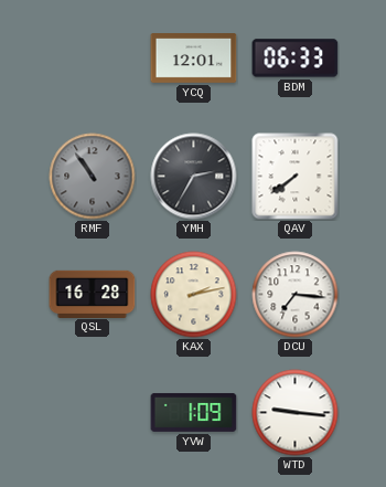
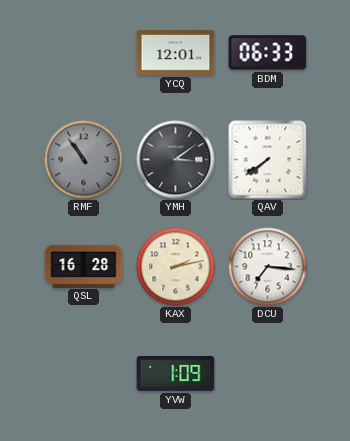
YMH: 2:35 -> 3:09
WTD: 9:16 -> none
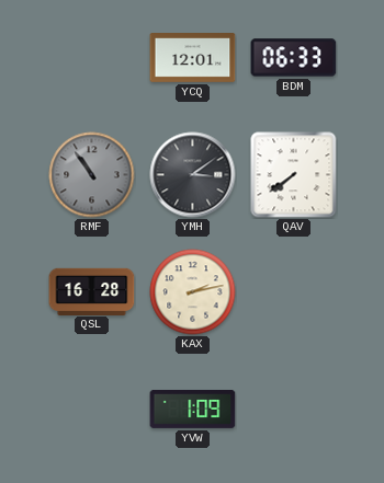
DCU: 7:16 -> none
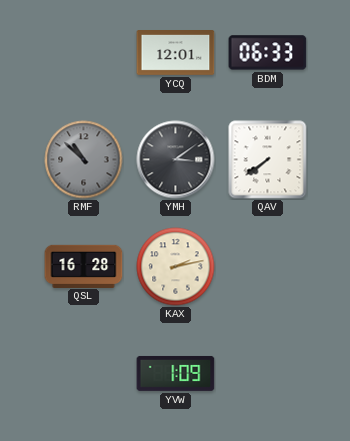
RMF: 10:54 -> 10:52
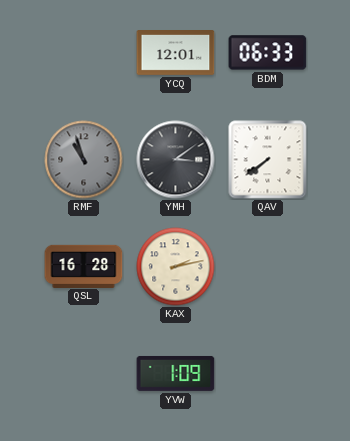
RMF: 10:52 -> 10:57
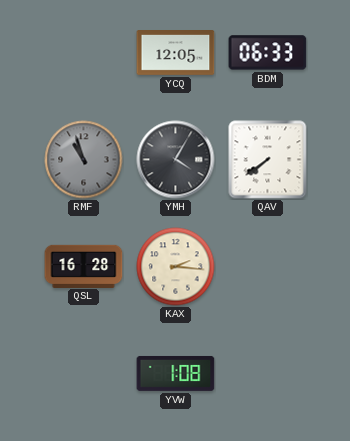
YCQ: 12:01 -> 12:05
YMH: 3:09 -> 4:05
KAX: 2:13 -> 2:16
YVW: 1:09 -> 1:08
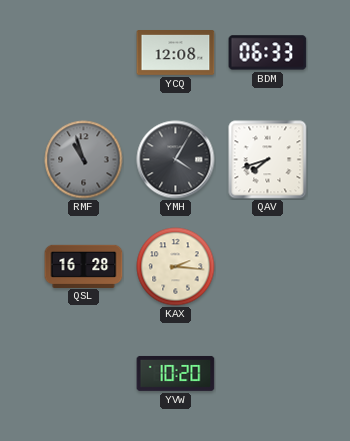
YCQ: 12:05 -> 12:08
QAV: 7:39 -> 7:42
YVW: 1:08 -> 10:20
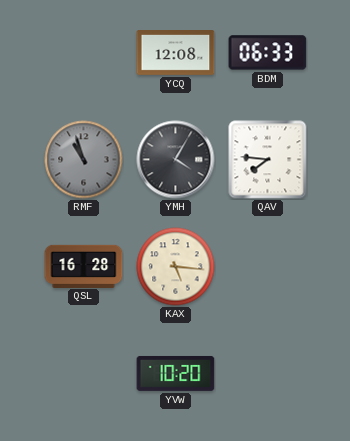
QAV: 7:42 -> 7:46
KAX: 2:16 -> 5:16
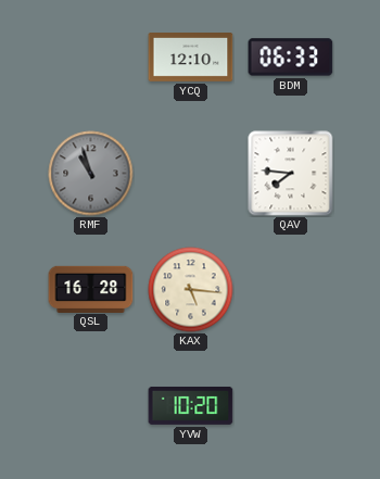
YCQ: 12:08 -> 12:10
YMH: 4:05 -> none
